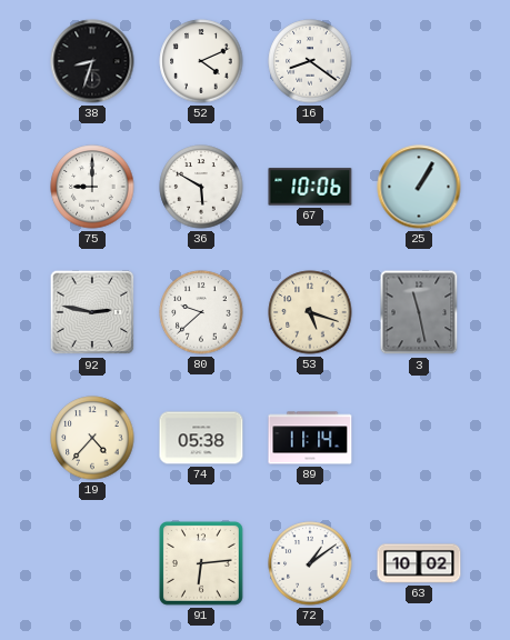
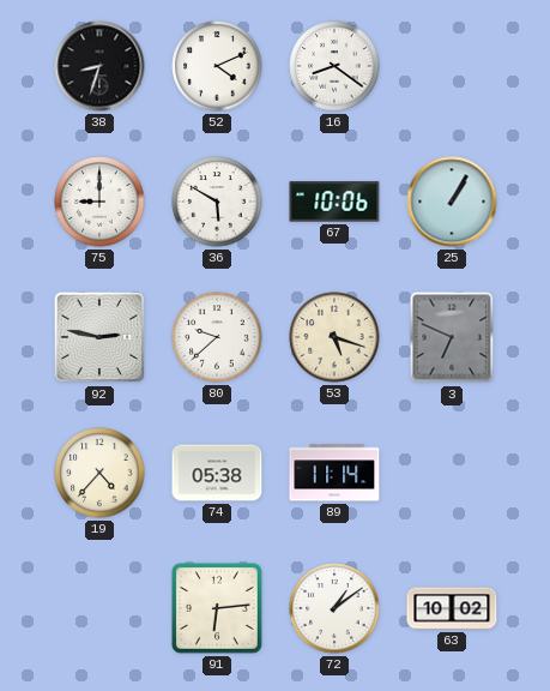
3: 11:28 -> 6:49
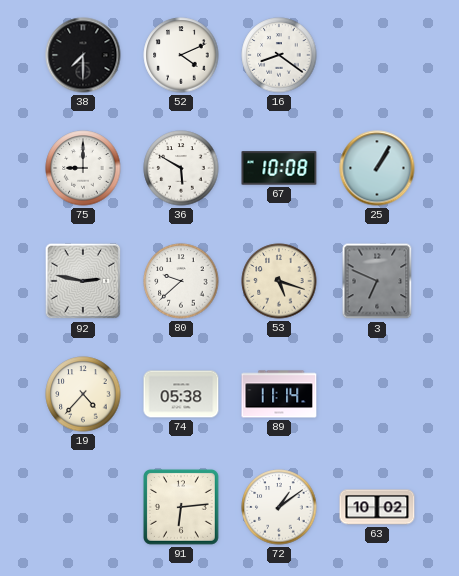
38: 8:33 -> 7:30
67: 10:06 -> 10:08
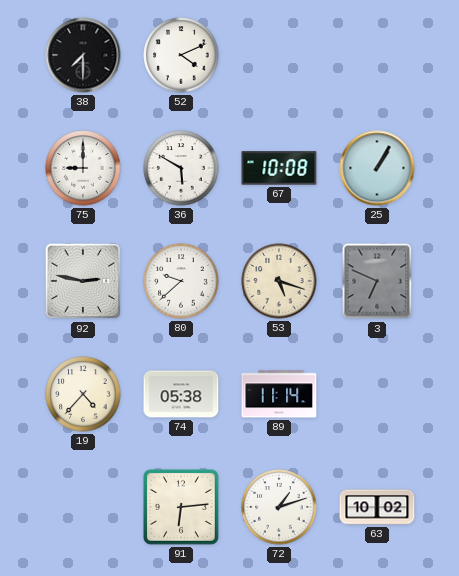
16: 8:21 -> none
72: 1:09 -> 1:12
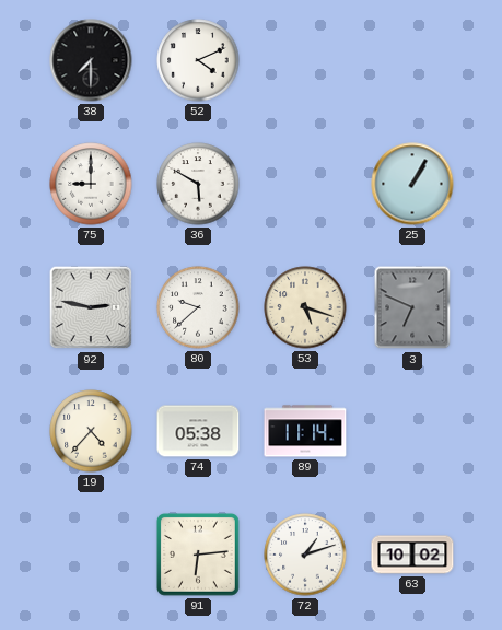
67: 10:08 -> none
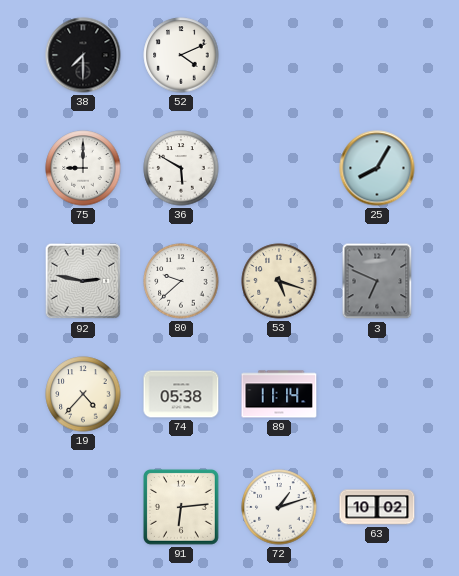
25: 1:05 -> 8:05
